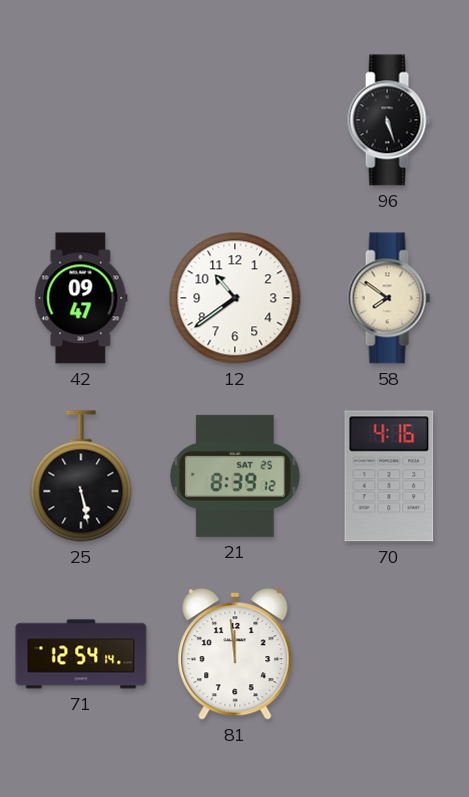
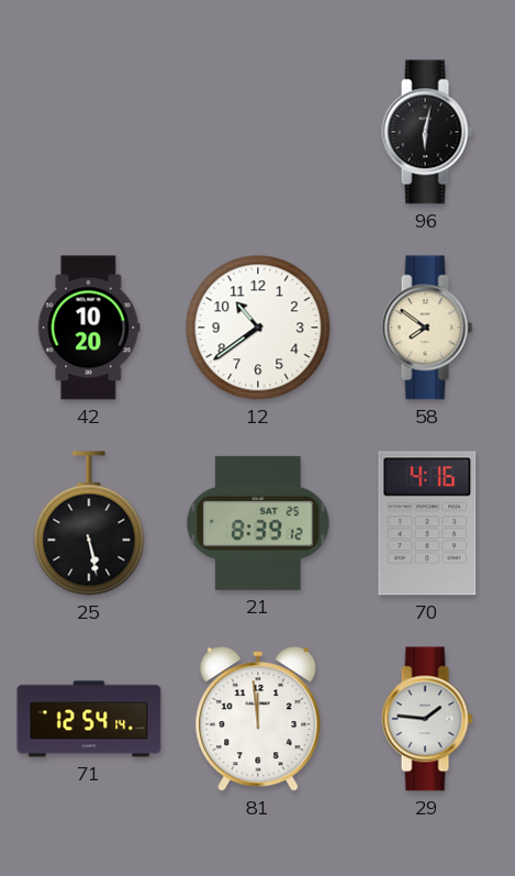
96: 5:27 -> 6:02
42: 09:47 -> 10:20
29: none -> 1:46
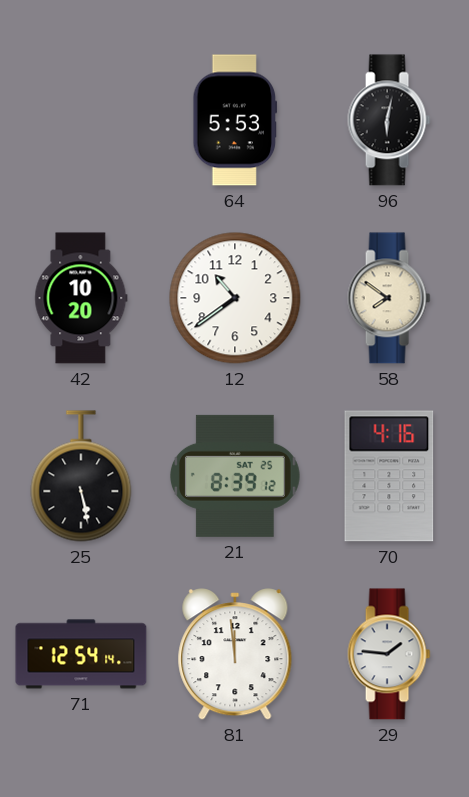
64: none -> 5:53
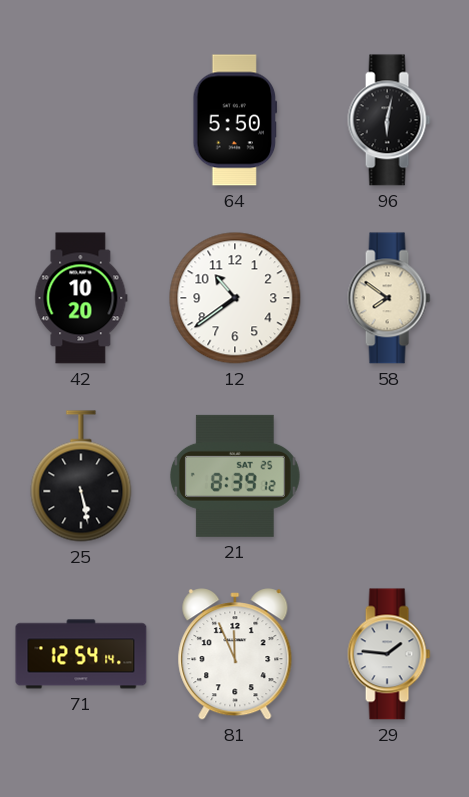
64: 5:53 -> 5:50
70: 4:16 -> none
81: 11:59 -> 11:56
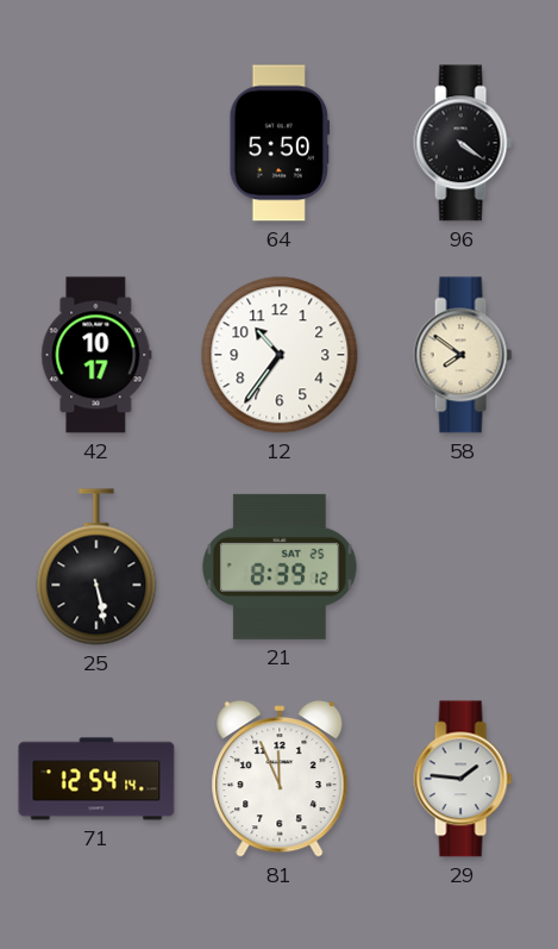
96: 6:02 -> 4:21
42: 10:20 -> 10:17
12: 10:39 -> 10:36
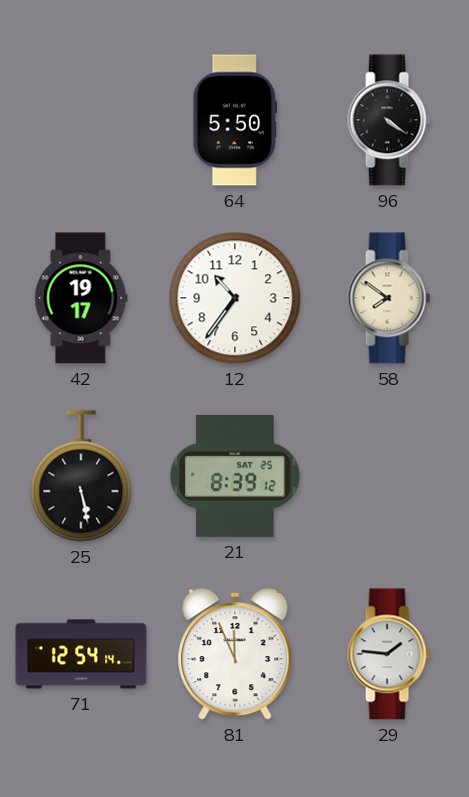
42: 10:17 -> 19:17
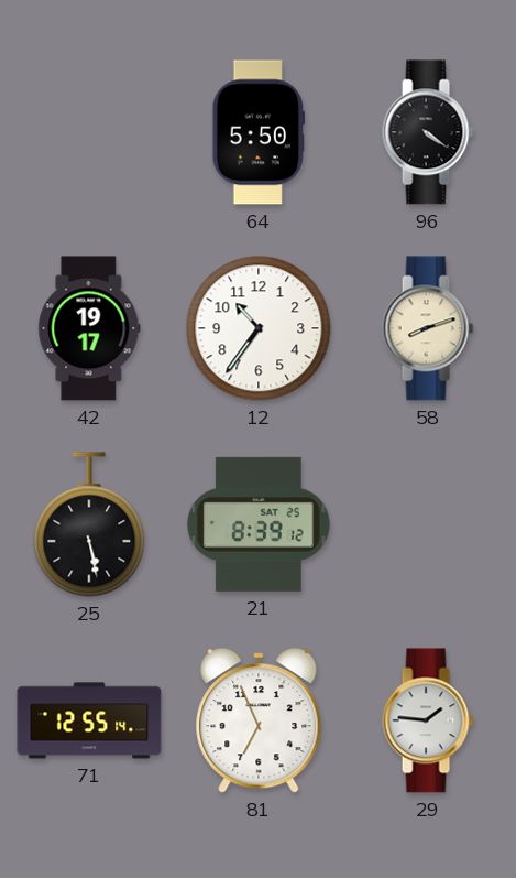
58: 7:51 -> 8:12
71: 12:54 -> 12:55
81: 11:56 -> 6:56
